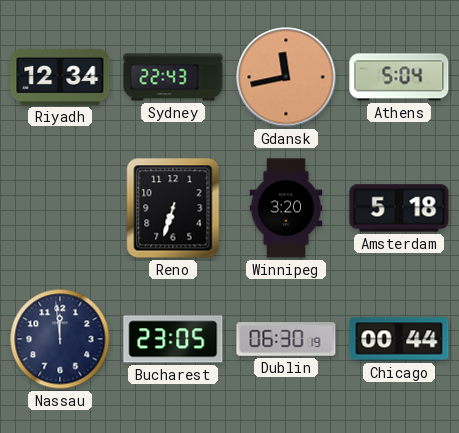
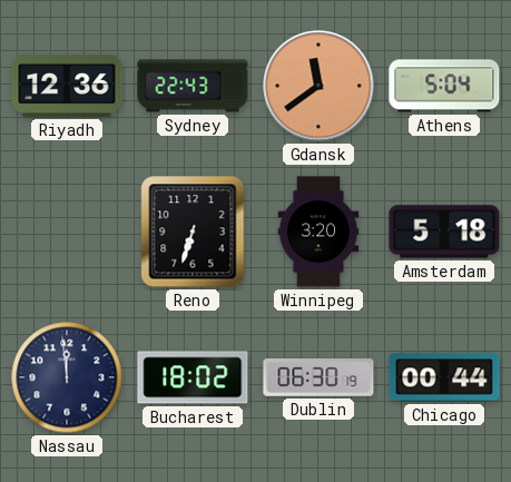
Riyadh: 12:34 -> 12:36
Gdansk: 11:43 -> 11:39
Bucharest: 23:05 -> 18:02
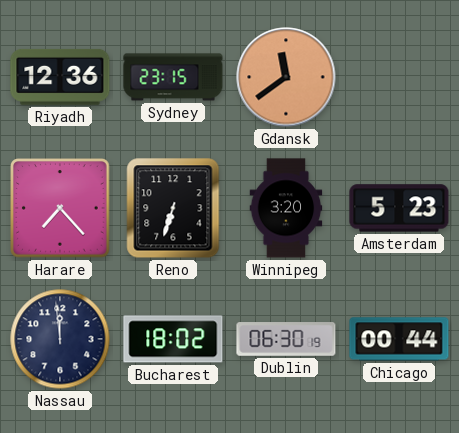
Sydney: 22:43 -> 23:15
Athens: 5:04 -> none
Harare: none -> 7:23
Amsterdam: 5:18 -> 5:23
